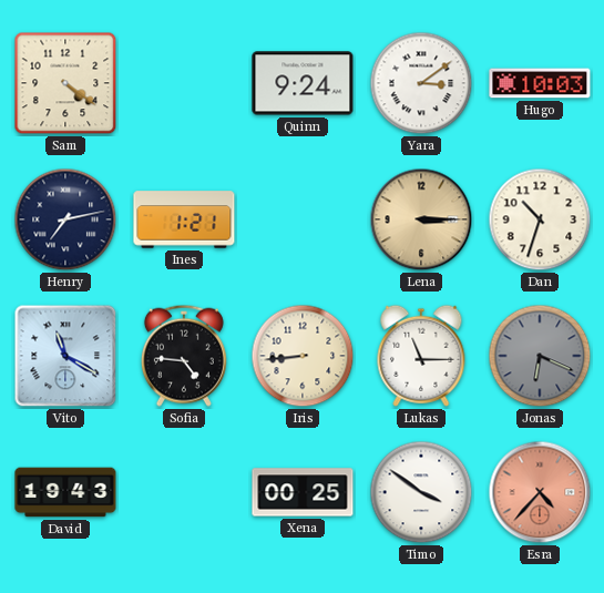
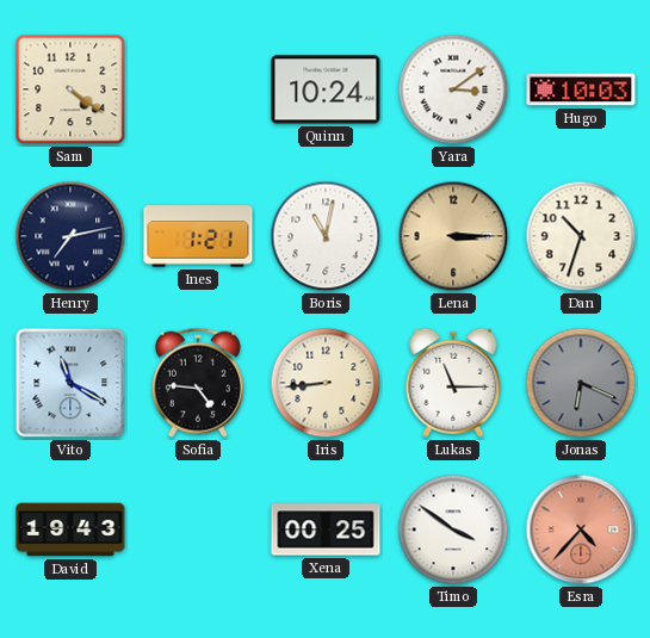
Quinn: 9:24 -> 10:24
Boris: none -> 11:02
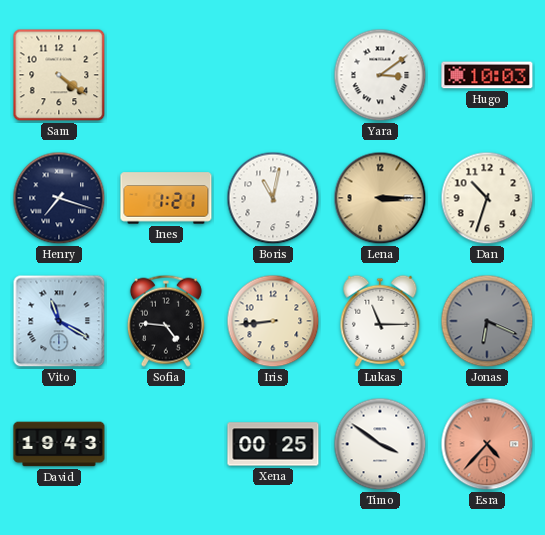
Quinn: 10:24 -> none
Henry: 7:13 -> 7:18
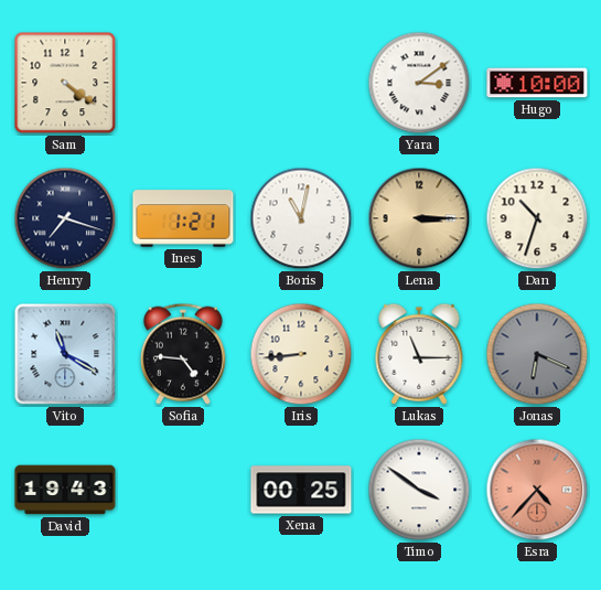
Hugo: 10:03 -> 10:00
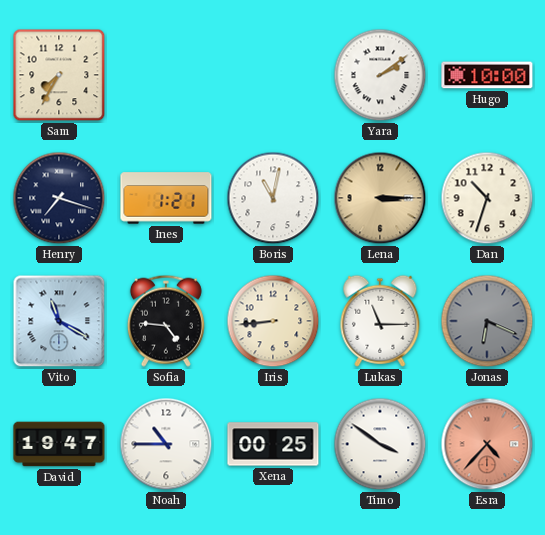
Sam: 4:21 -> 7:35
Yara: 3:09 -> 2:09
David: 19:43 -> 19:47
Noah: none -> 10:45
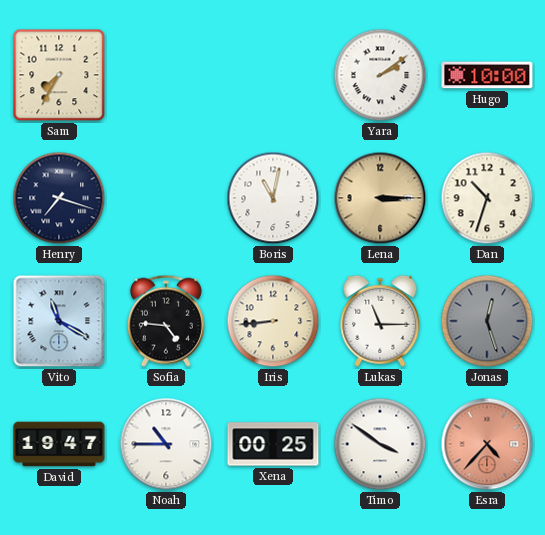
Ines: 1:21 -> none
Jonas: 6:19 -> 12:27
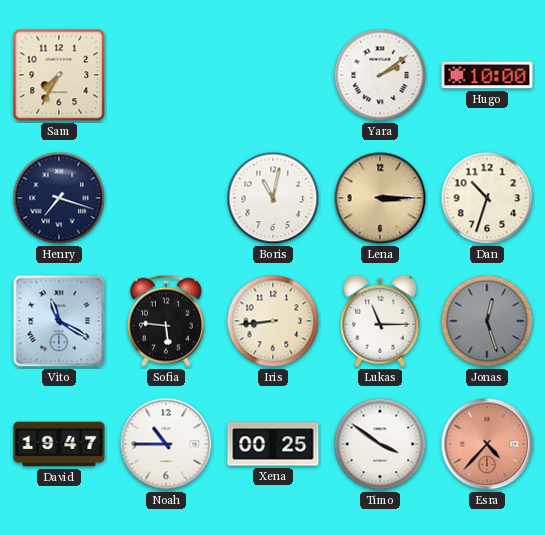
Sofia: 4:46 -> 5:46
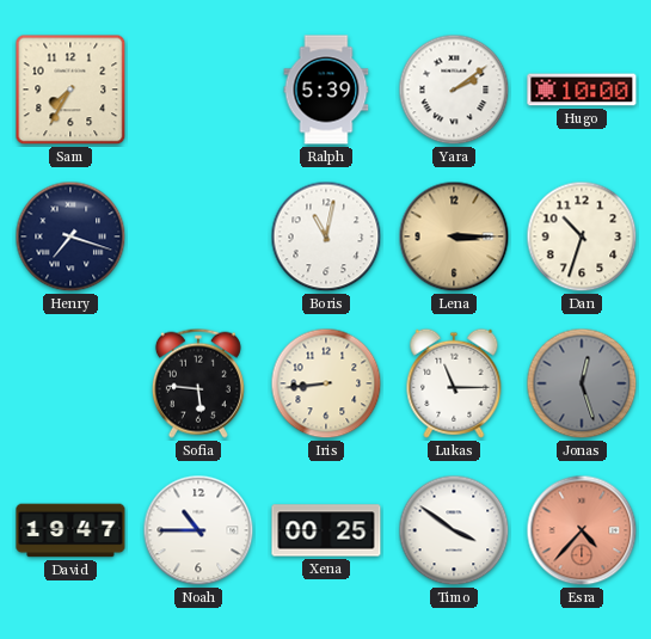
Ralph: none -> 5:39
Vito: 11:20 -> none
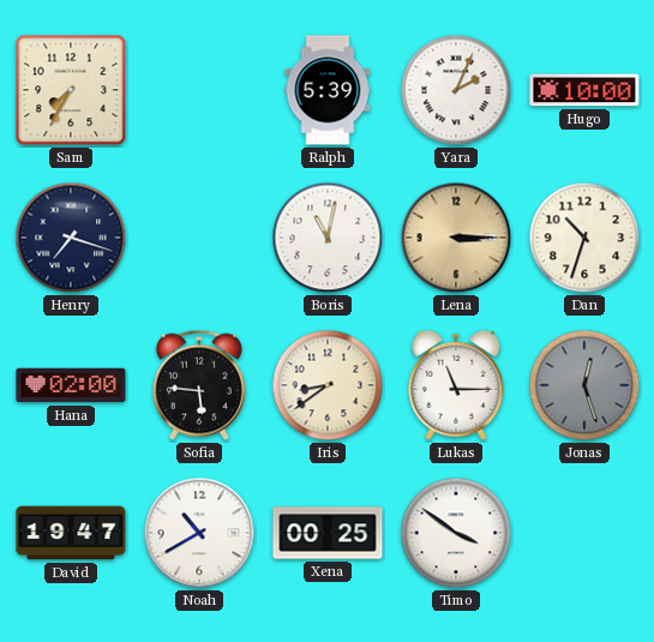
Yara: 2:09 -> 2:04
Hana: none -> 02:00
Iris: 8:44 -> 8:39
Noah: 10:45 -> 10:40
Esra: 4:37 -> none
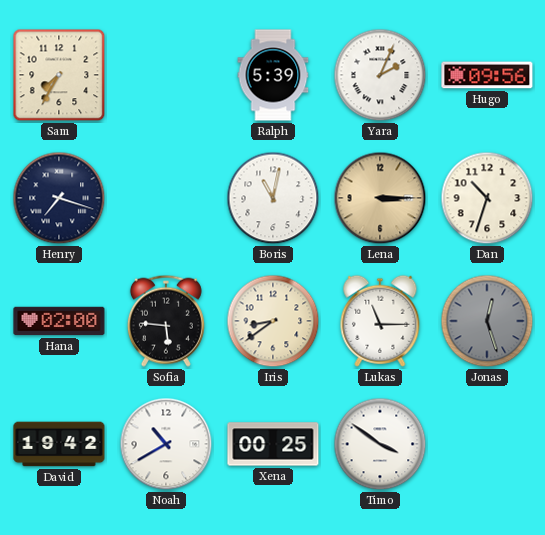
Hugo: 10:00 -> 09:56
David: 19:47 -> 19:42
